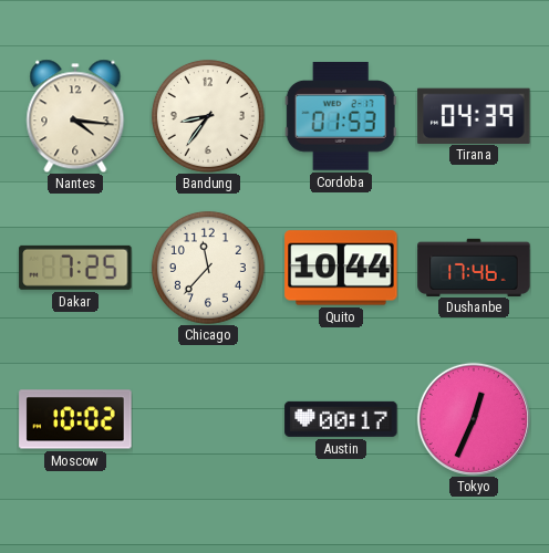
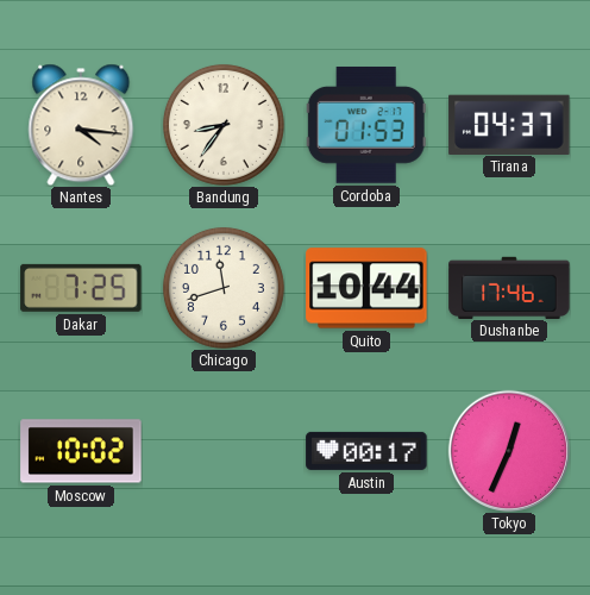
Tirana: 04:39 -> 04:37
Chicago: 11:37 -> 11:42
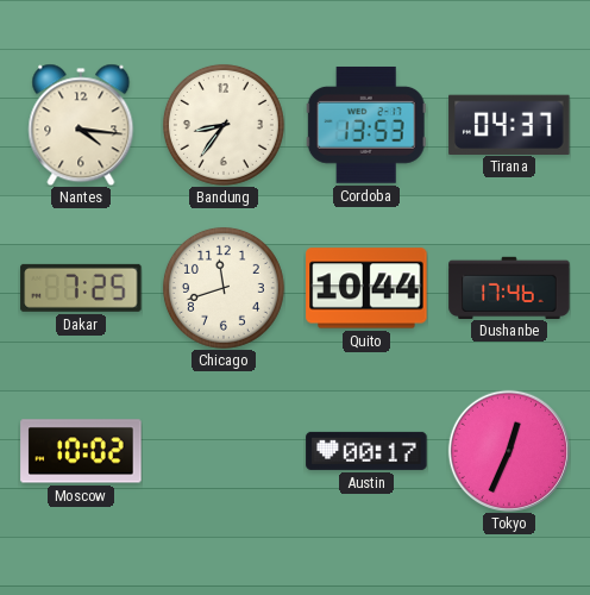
Cordoba: 01:53 -> 13:53
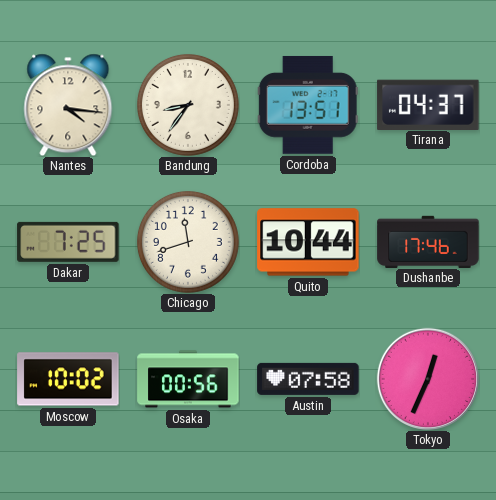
Cordoba: 13:53 -> 13:51
Osaka: none -> 00:56
Austin: 00:17 -> 07:58
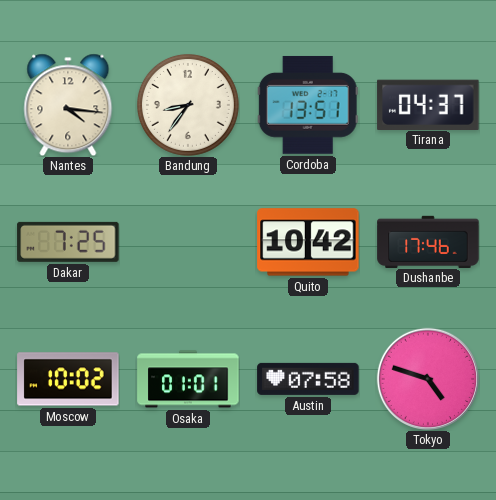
Chicago: 11:42 -> none
Quito: 10:44 -> 10:42
Osaka: 00:56 -> 01:01
Tokyo: 12:34 -> 4:48
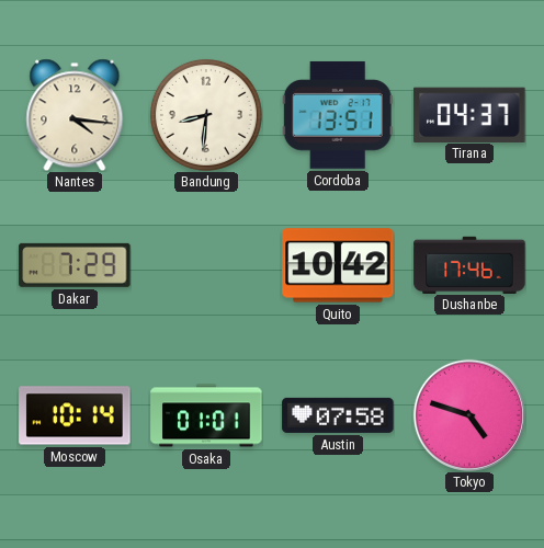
Bandung: 8:36 -> 8:31
Dakar: 7:25 -> 7:29
Moscow: 10:02 -> 10:14
